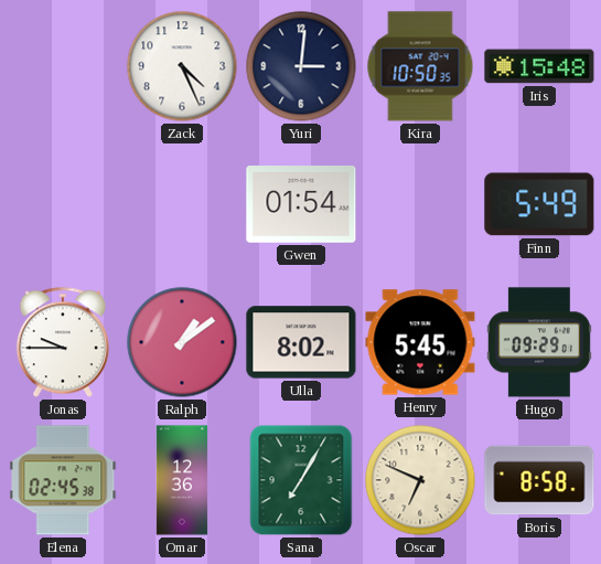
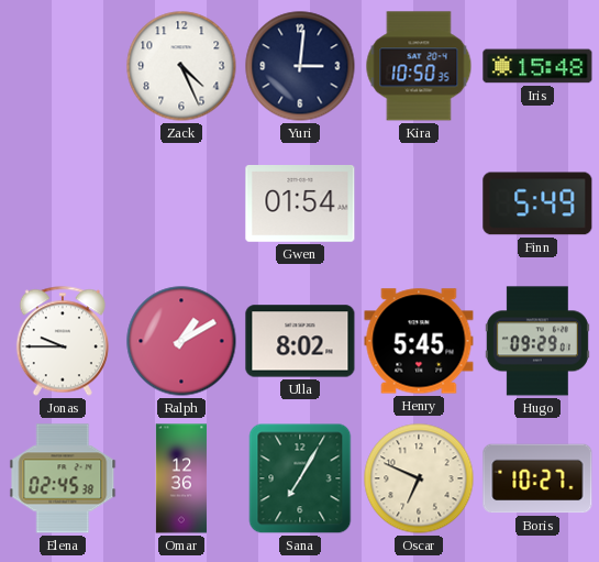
Ralph: 1:09 -> 1:10
Boris: 8:58 -> 10:27
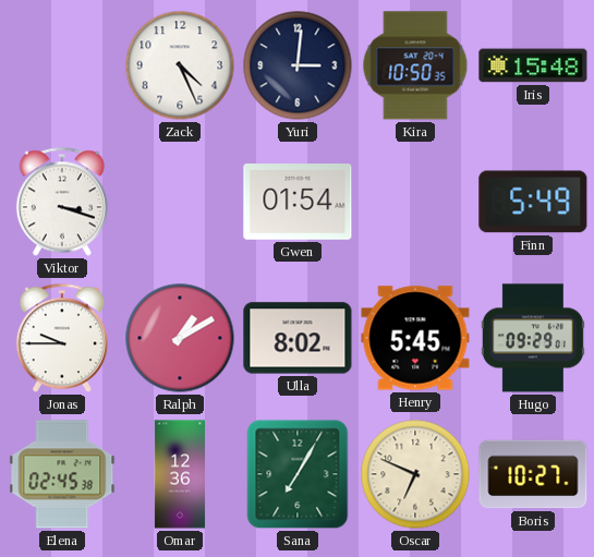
Viktor: none -> 3:18
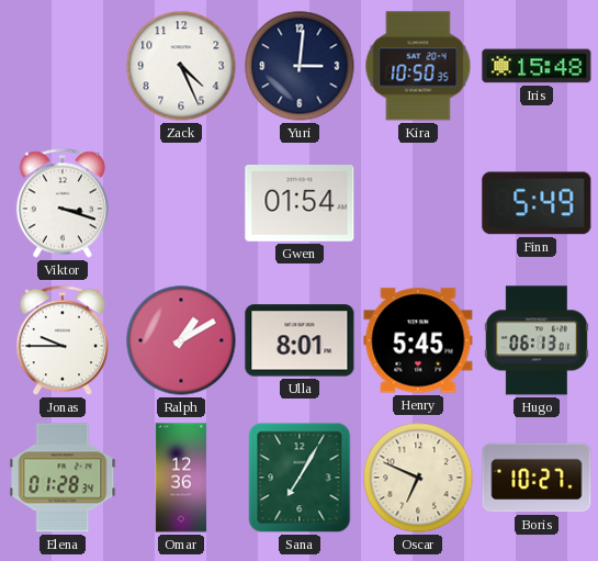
Ulla: 8:02 -> 8:01
Hugo: 09:29 -> 06:13
Elena: 02:45 -> 01:28
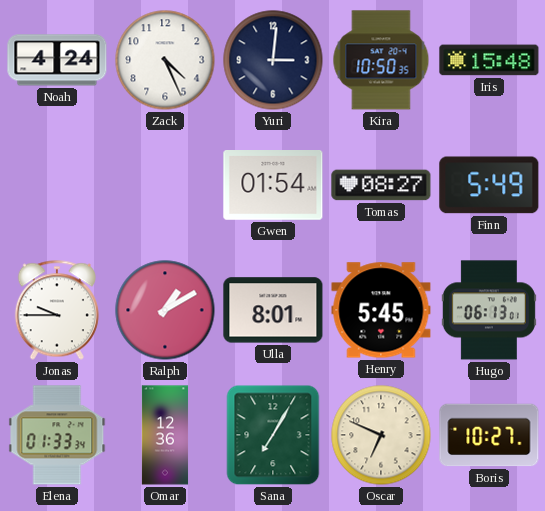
Noah: none -> 4:24
Viktor: 3:18 -> none
Tomas: none -> 08:27
Elena: 01:28 -> 01:33
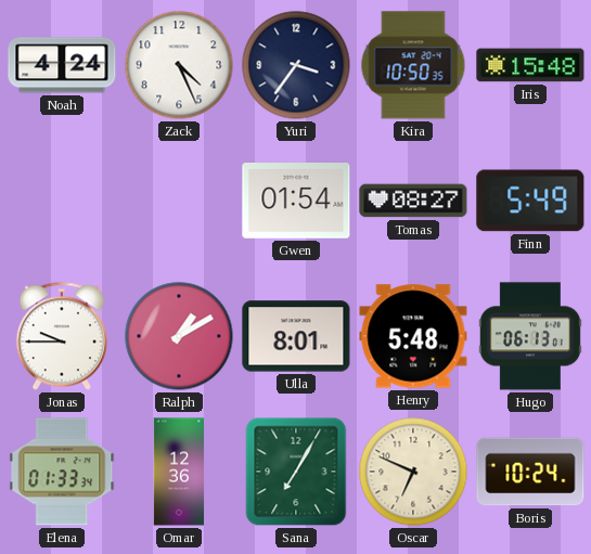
Yuri: 3:01 -> 3:36
Henry: 5:45 -> 5:48
Boris: 10:27 -> 10:24
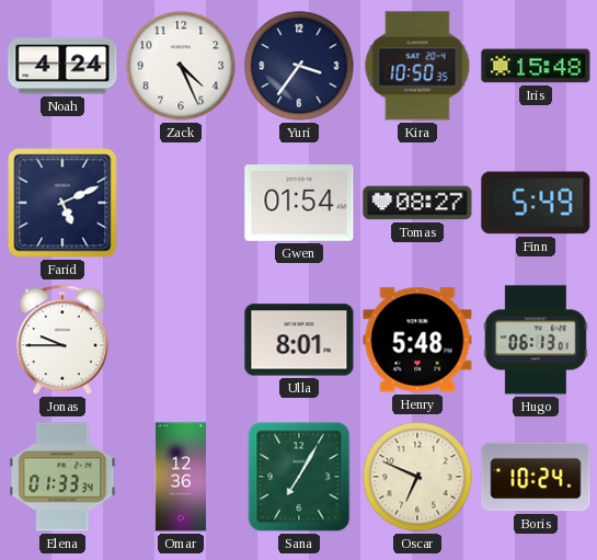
Farid: none -> 5:11
Ralph: 1:10 -> none
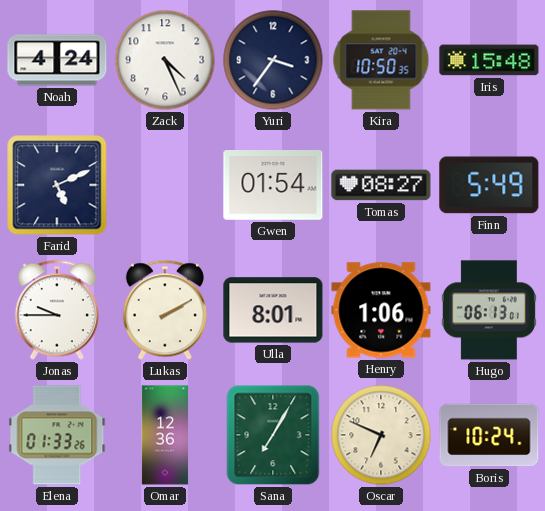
Lukas: none -> 2:10
Henry: 5:48 -> 1:06
Elena: 01:33:34 -> 01:33:26
